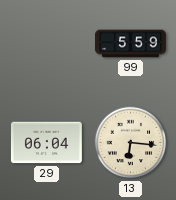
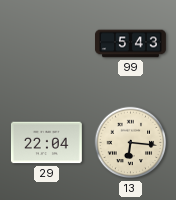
99: 5:59 -> 5:43
29: 06:04 -> 22:04
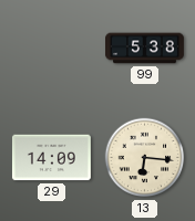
99: 5:43 -> 5:38
29: 22:04 -> 14:09
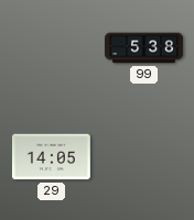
29: 14:09 -> 14:05
13: 6:16 -> none
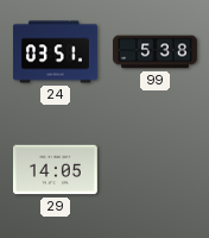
24: none -> 03:51
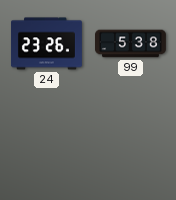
24: 03:51 -> 23:26
29: 14:05 -> none
